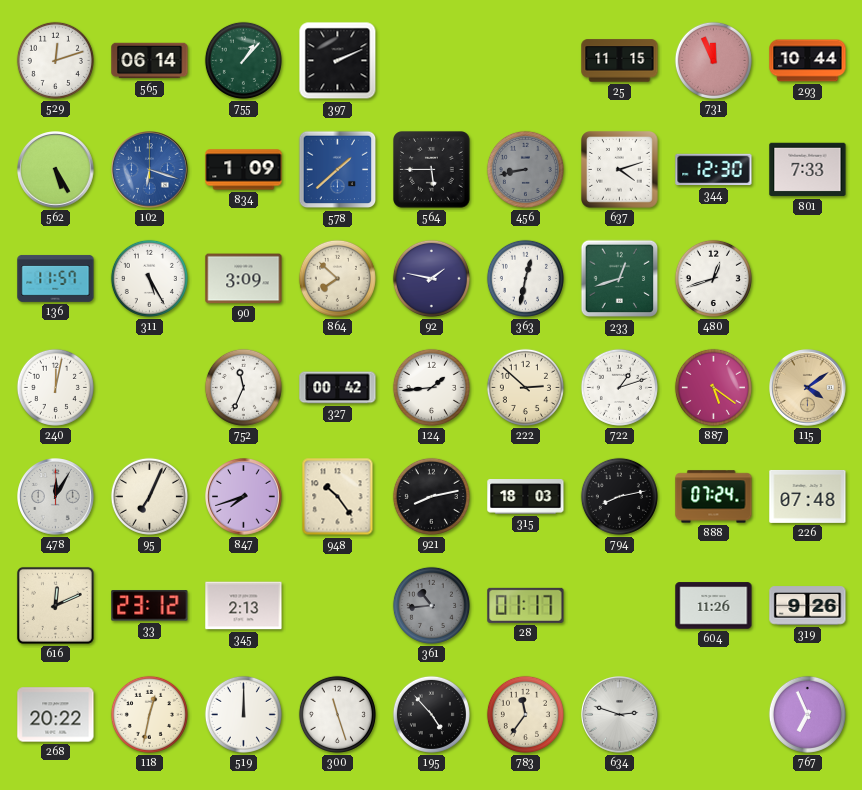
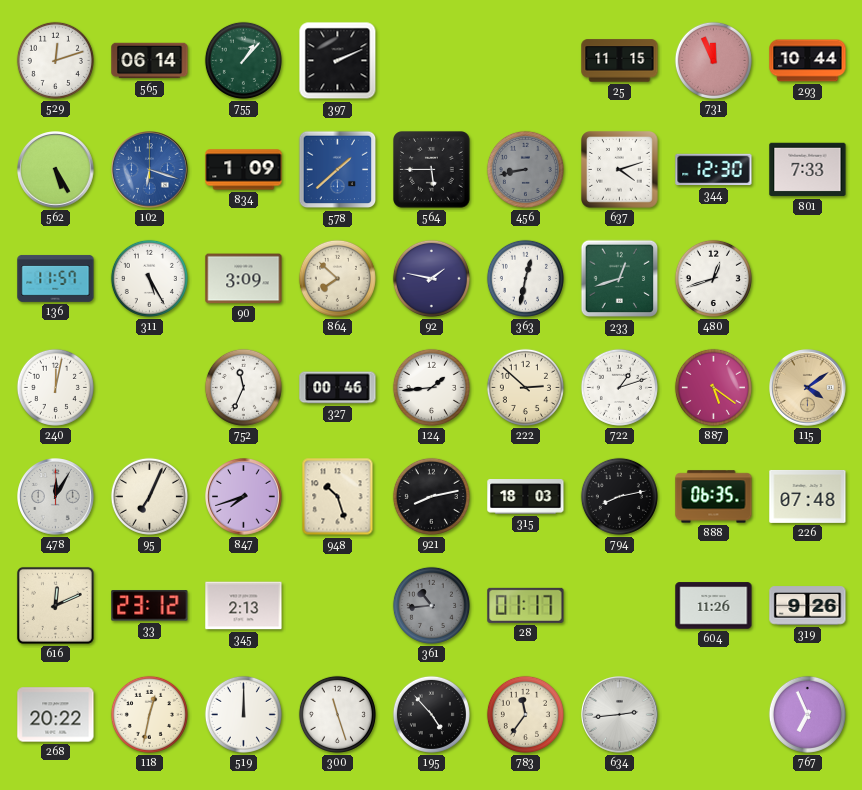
327: 00:42 -> 00:46
948: 10:24 -> 10:27
888: 07:24 -> 06:35
634: 2:48 -> 2:44
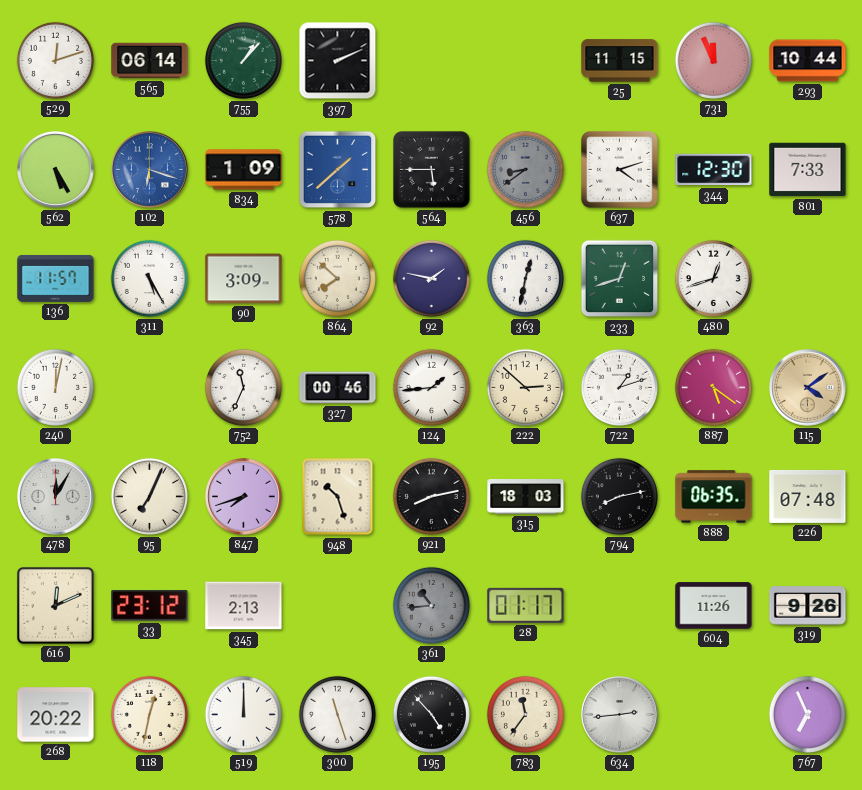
456: 8:43 -> 8:39
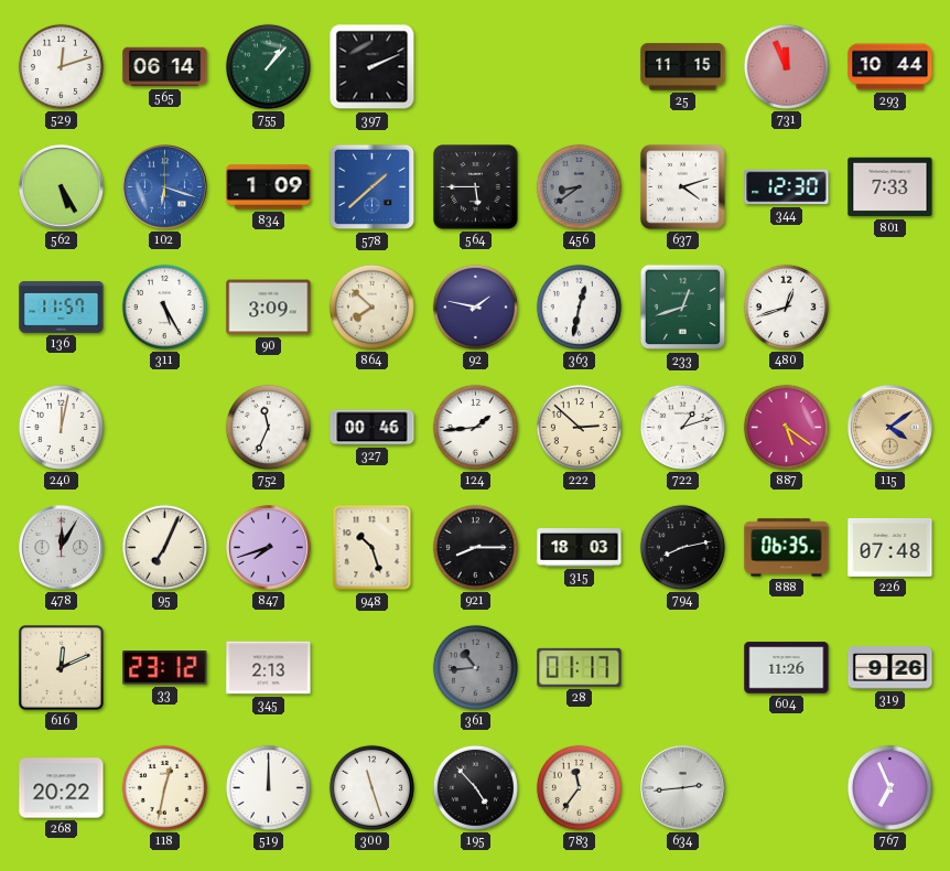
921: 8:13 -> 8:15
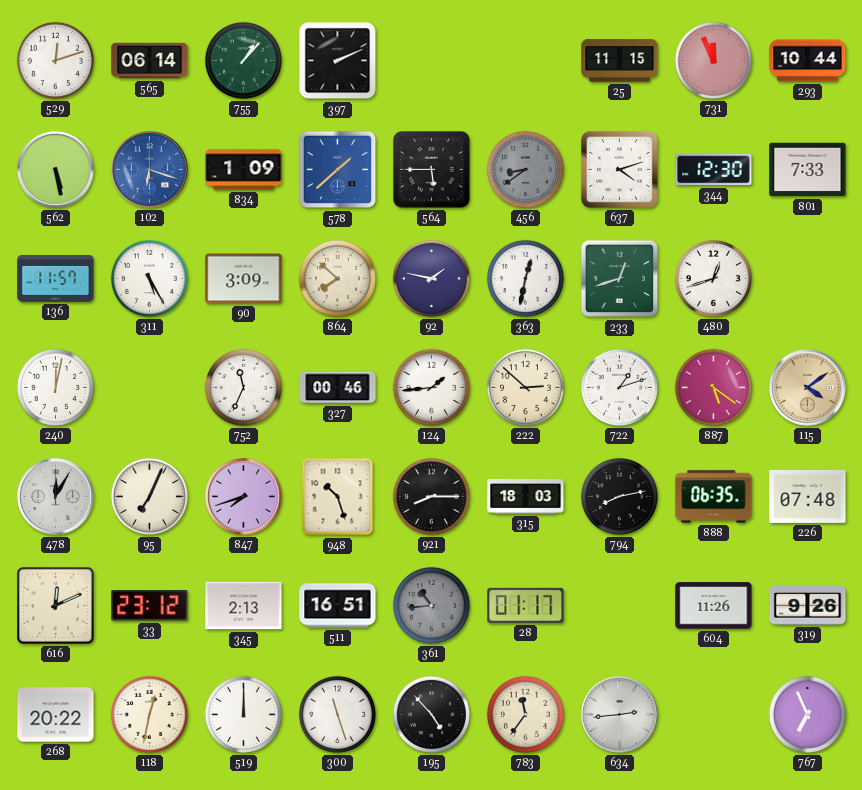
562: 5:25 -> 5:28
511: none -> 16:51
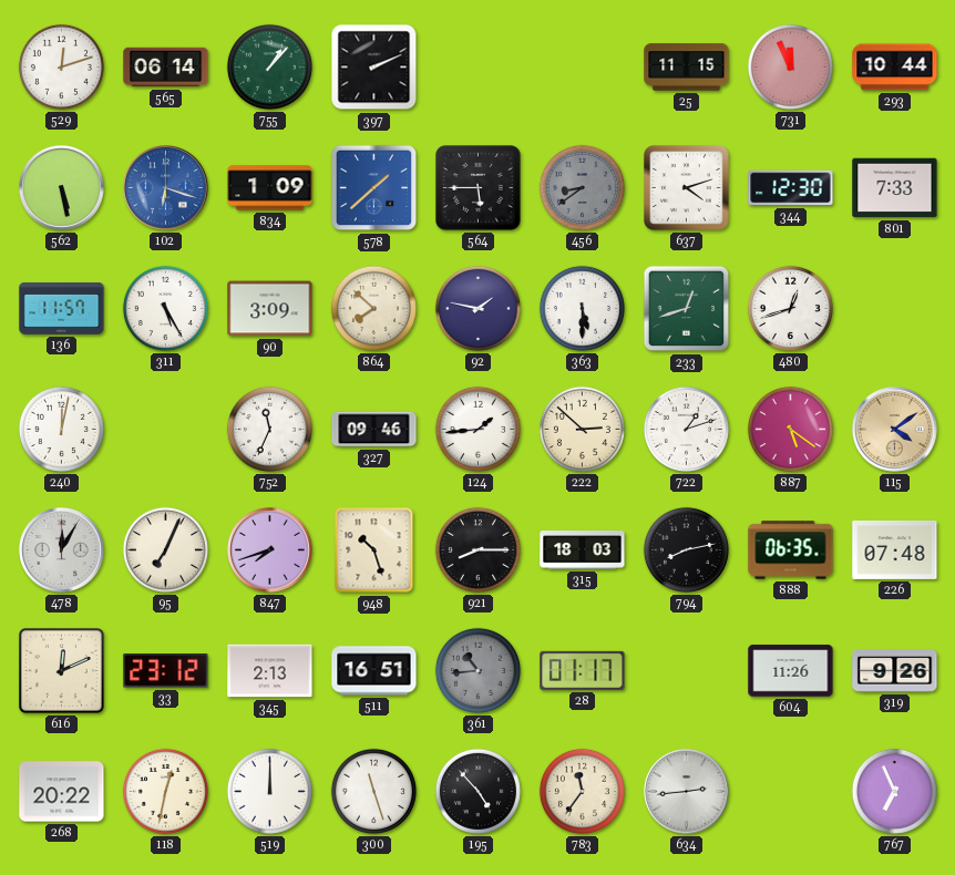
363: 12:32 -> 5:30
327: 00:46 -> 09:46
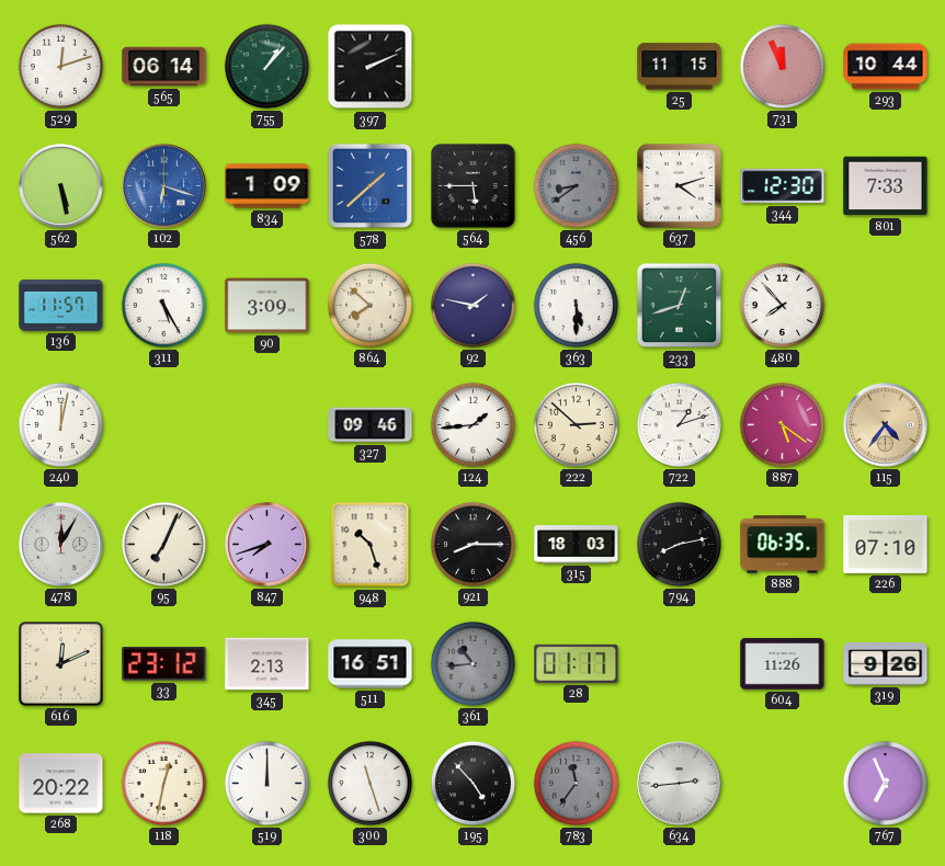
480: 12:42 -> 7:53
752: 11:34 -> none
115: 4:09 -> 4:36
226: 07:48 -> 07:10
783 dial: cream -> grey
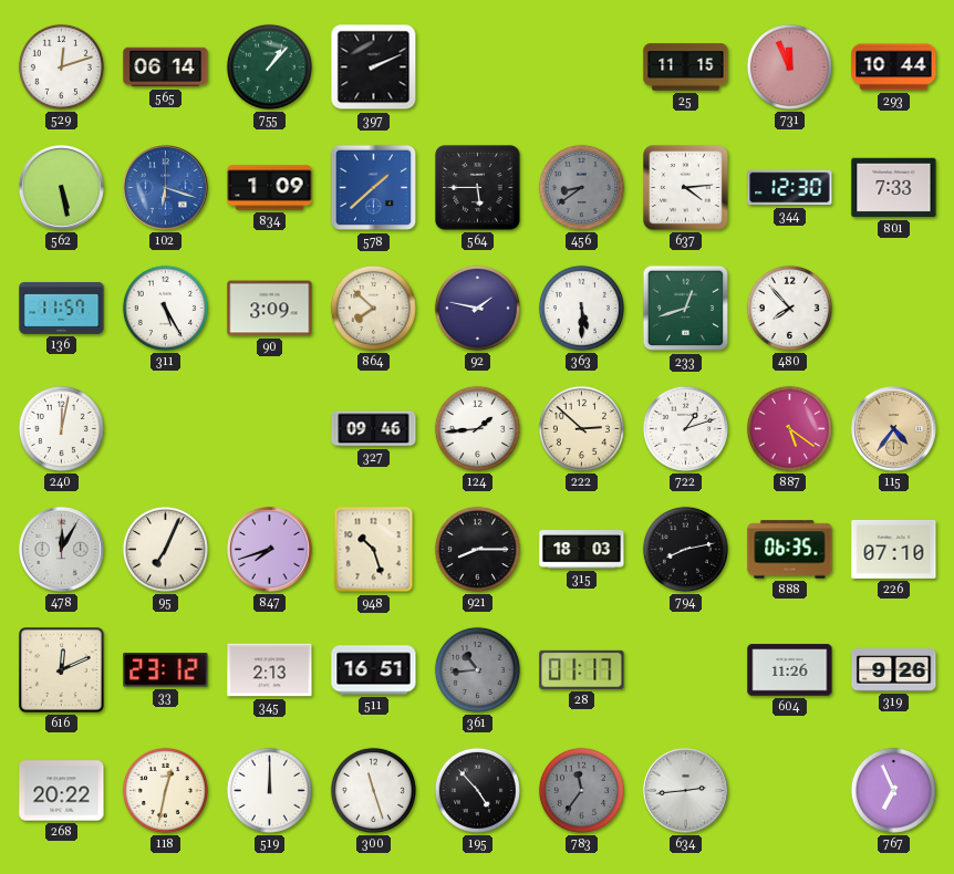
637: 4:12 -> 4:14
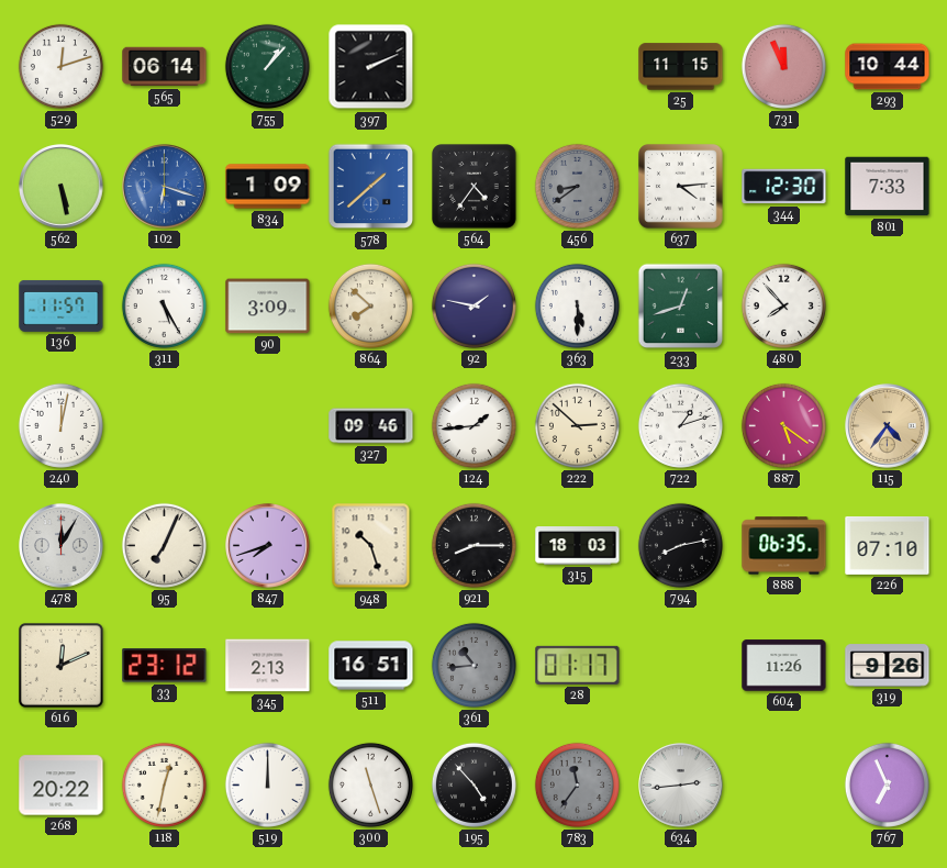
564: 5:45 -> 4:36
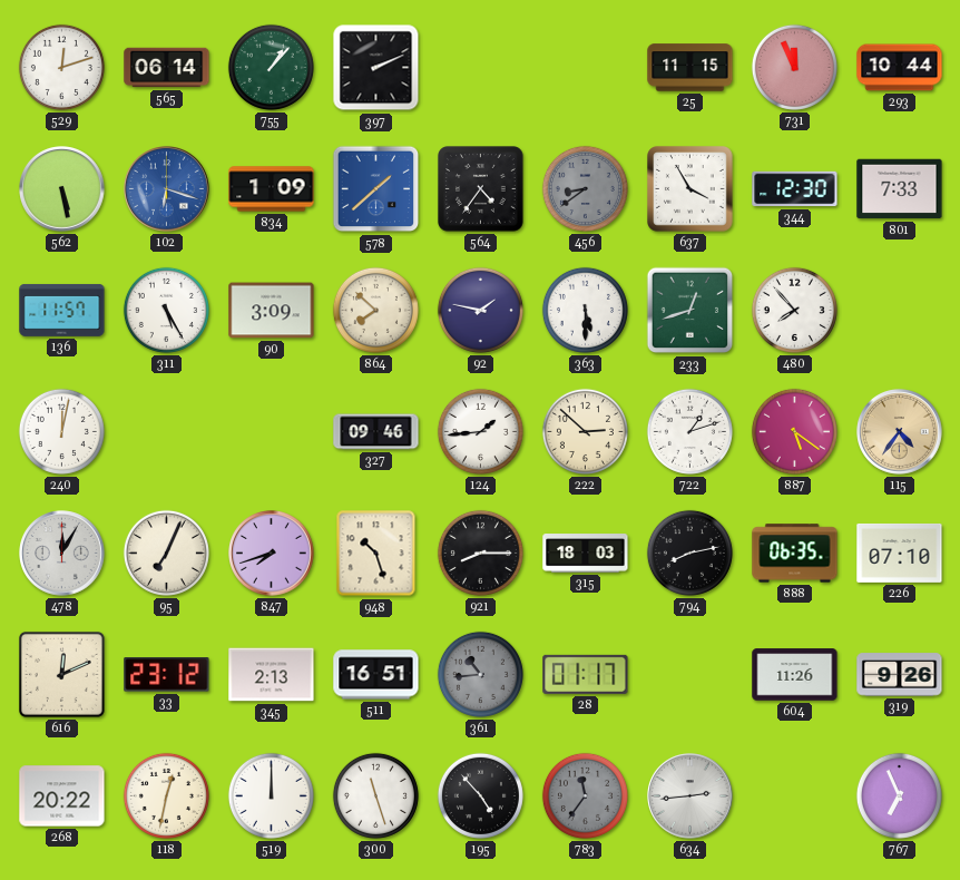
637: 4:14 -> 3:55
